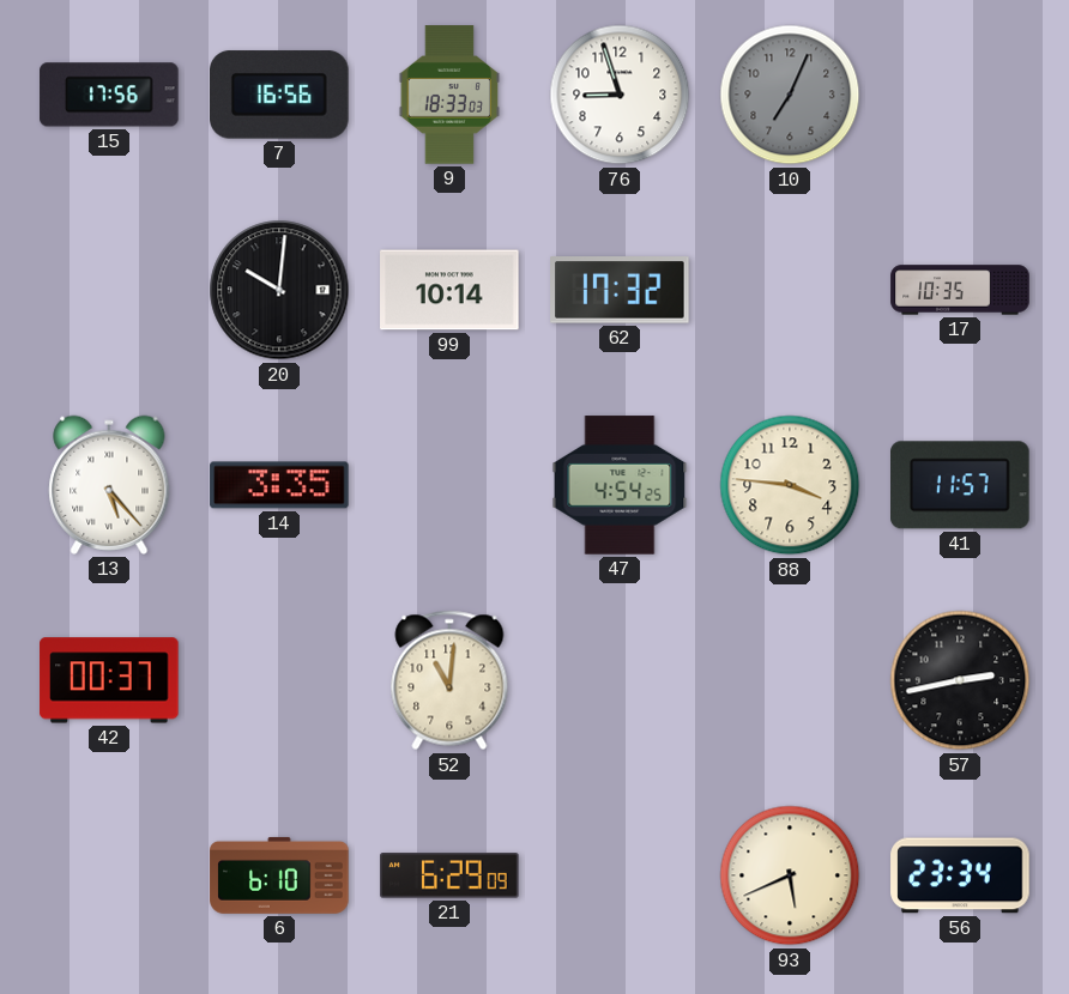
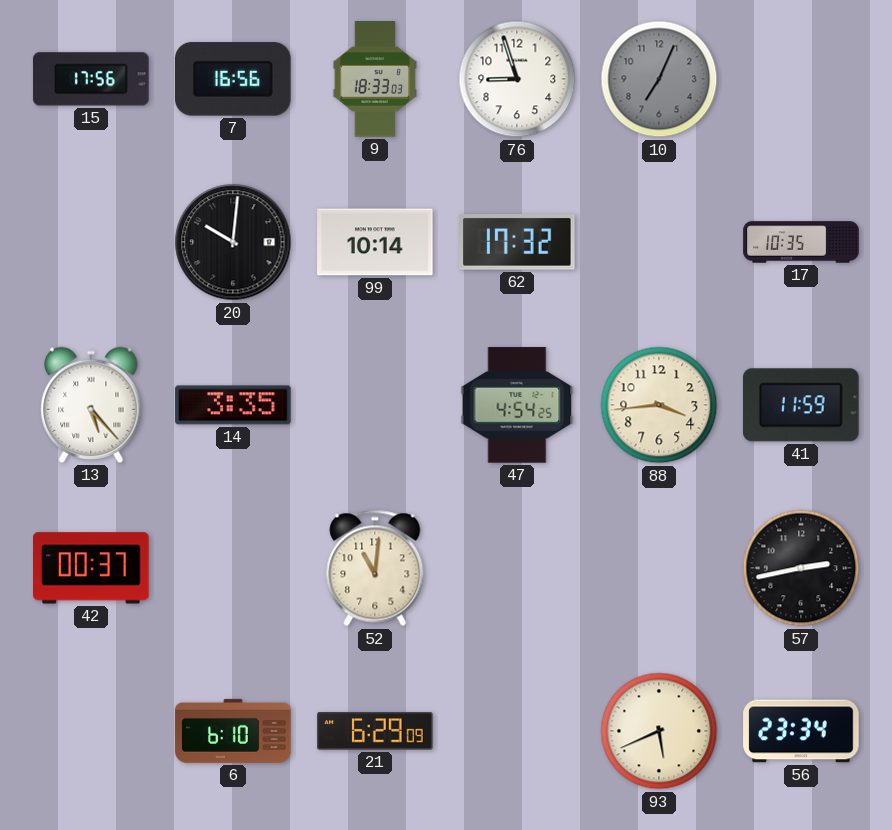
88: 3:46 -> 3:44
41: 11:57 -> 11:59
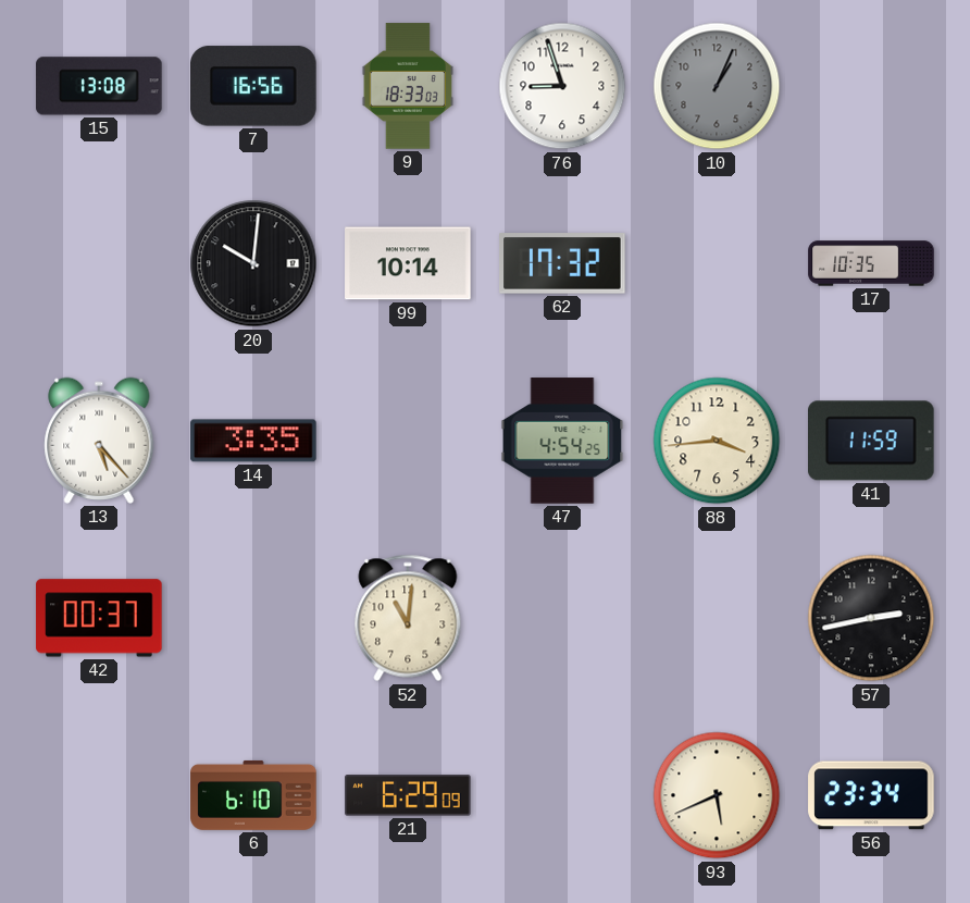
15: 17:56 -> 13:08
10: 7:04 -> 1:04
